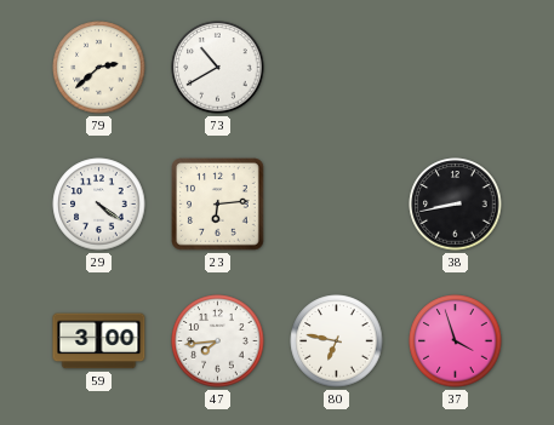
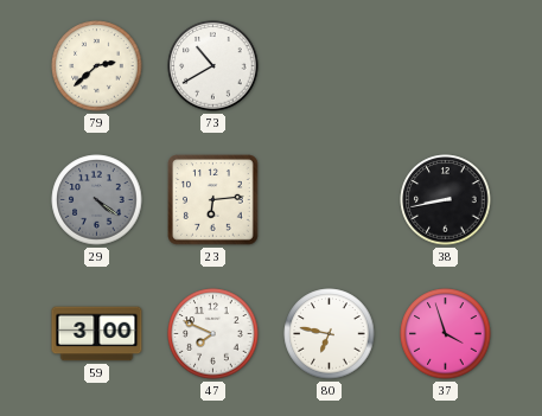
29 dial: white -> grey
47: 7:44 -> 7:49
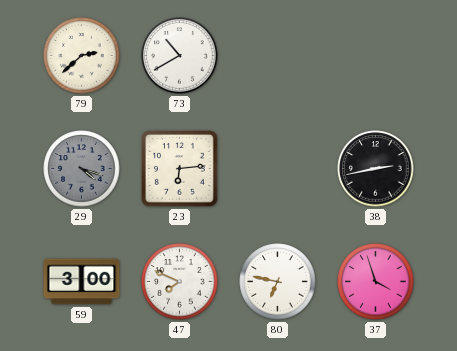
29: 4:21 -> 4:18
38: 8:43 -> 2:43
